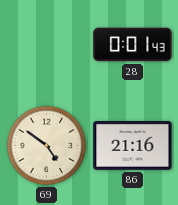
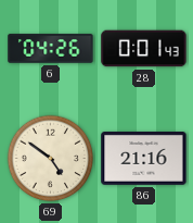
6: none -> 04:26
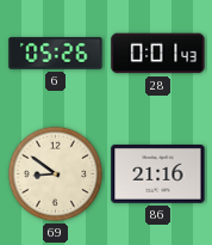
6: 04:26 -> 05:26
69: 4:51 -> 8:51
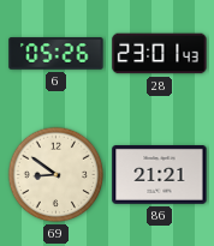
28: 0:01 -> 23:01
86: 21:16 -> 21:21
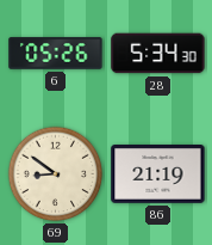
28: 23:01 -> 5:34
86: 21:21 -> 21:19
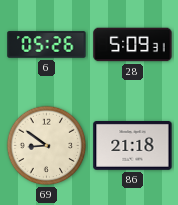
28: 5:34 -> 5:09
86: 21:19 -> 21:18
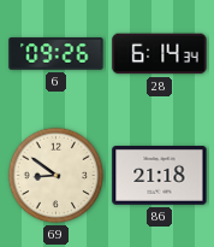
6: 05:26 -> 09:26
28: 5:09 -> 6:14
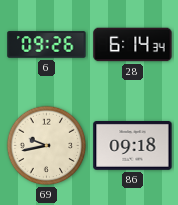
69: 8:51 -> 9:43
86: 21:18 -> 09:18
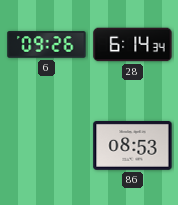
69: 9:43 -> none
86: 09:18 -> 08:53
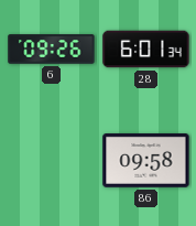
28: 6:14 -> 6:01
86: 08:53 -> 09:58
